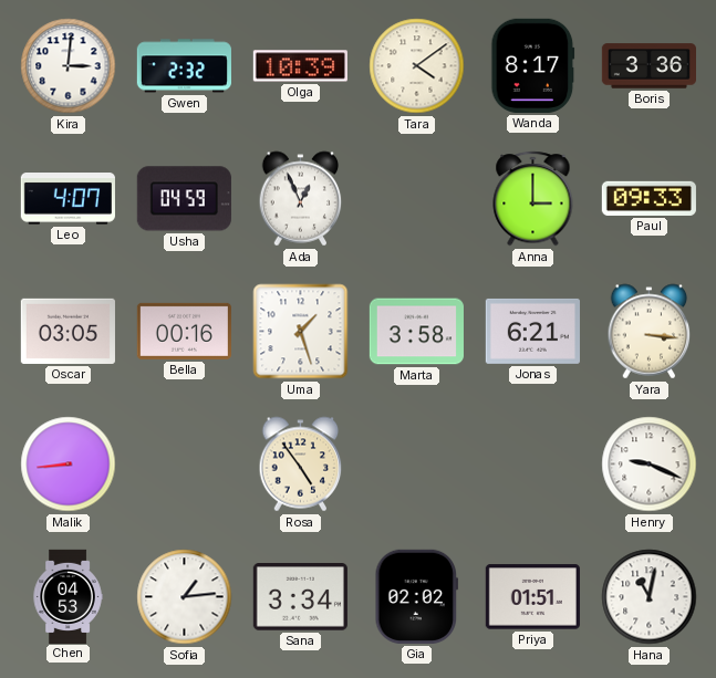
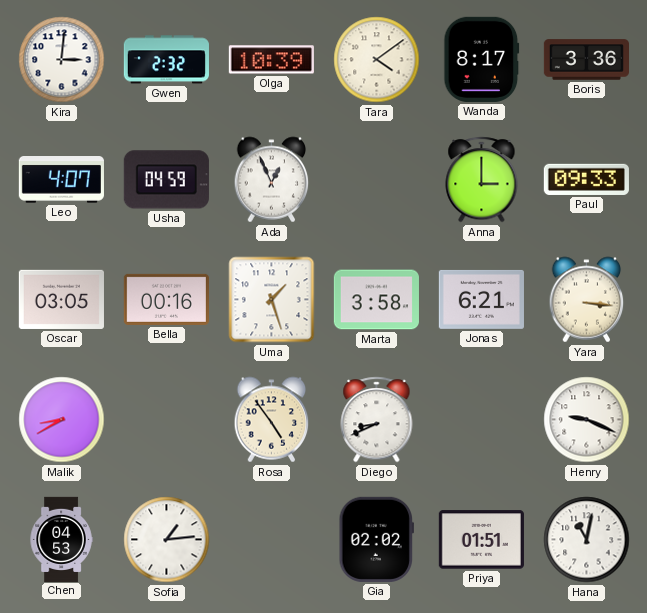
Malik: 8:44 -> 8:40
Diego: none -> 8:41
Sana: 3:34 -> none
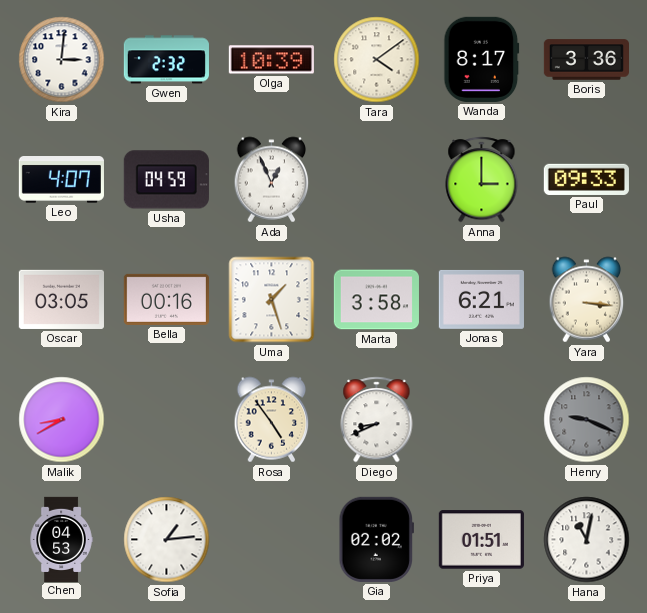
Henry dial: white -> grey
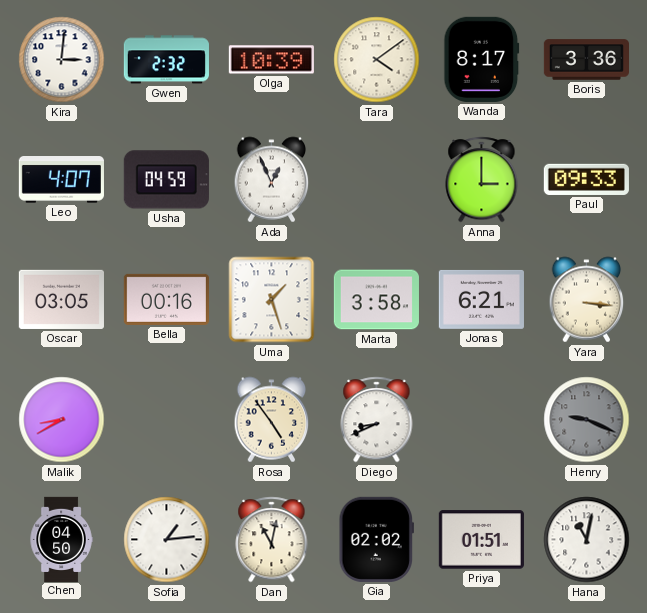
Chen: 04:53 -> 04:50
Dan: none -> 11:02
